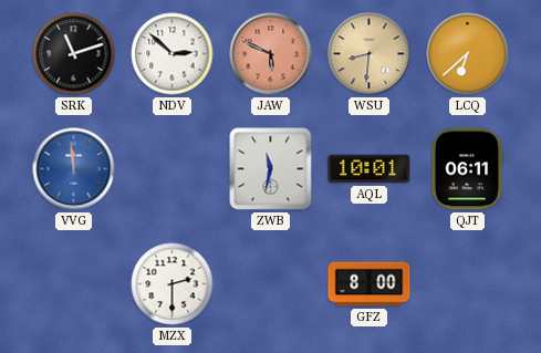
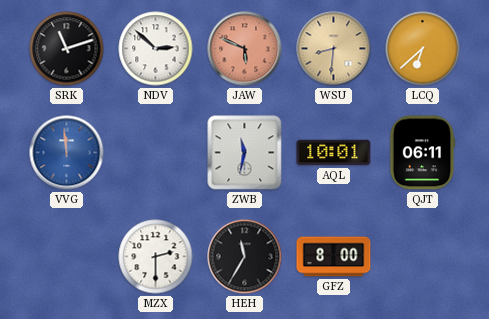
HEH: none -> 11:35
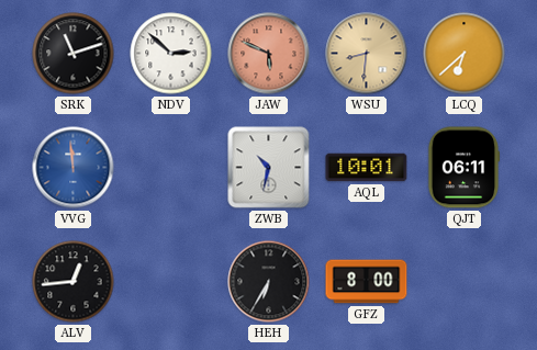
ZWB: 11:32 -> 10:32
ALV: none -> 12:44
MZX: 2:30 -> none
HEH: 11:35 -> 6:35
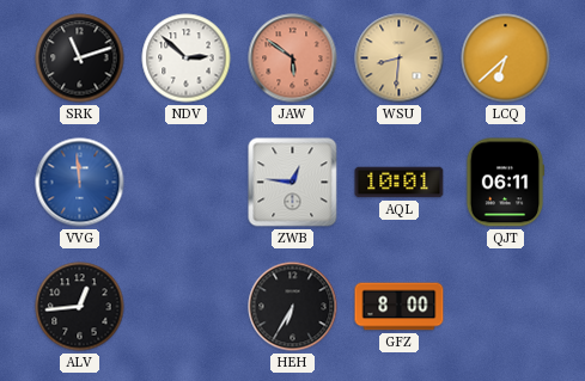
JAW: 5:49 -> 5:51
ZWB: 10:32 -> 12:46
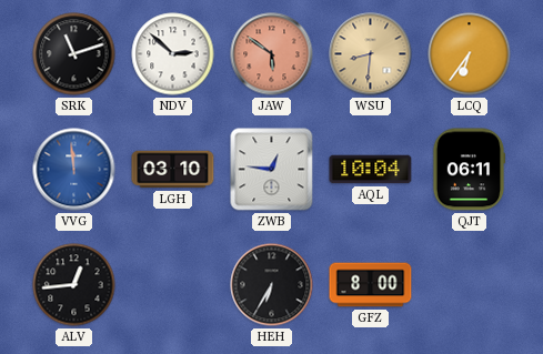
LCQ: 6:38 -> 6:36
LGH: none -> 03:10
AQL: 10:01 -> 10:04
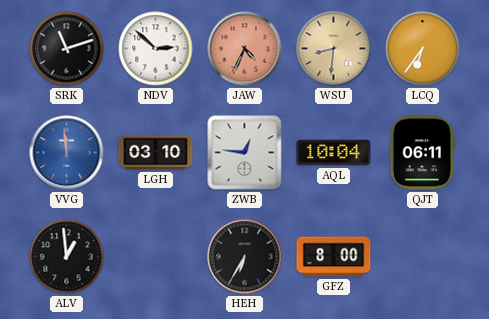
JAW: 5:51 -> 4:34
ALV: 12:44 -> 12:59
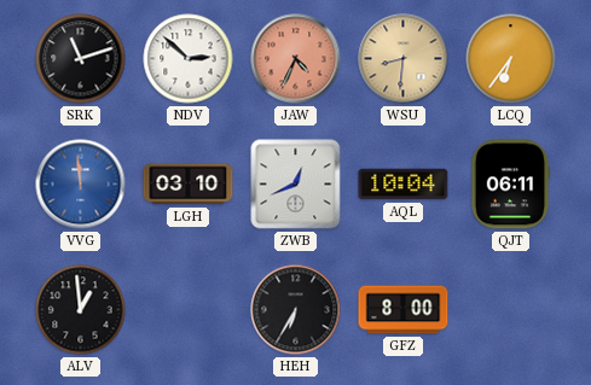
ZWB: 12:46 -> 12:41
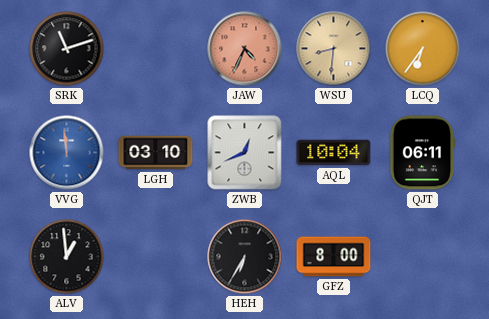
NDV: 2:52 -> none
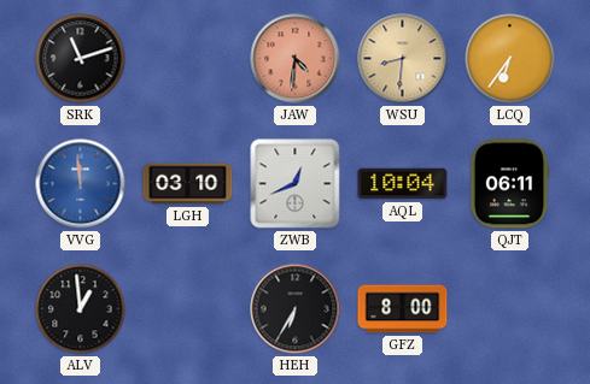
JAW: 4:34 -> 4:31
